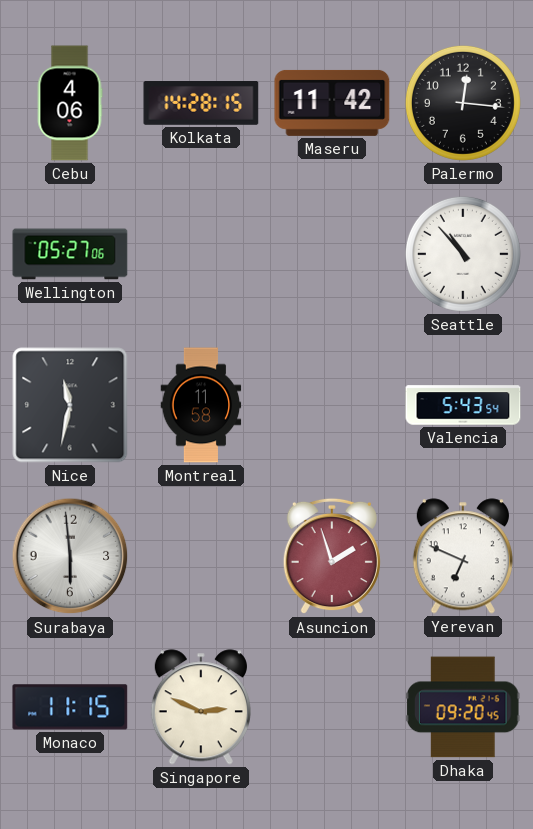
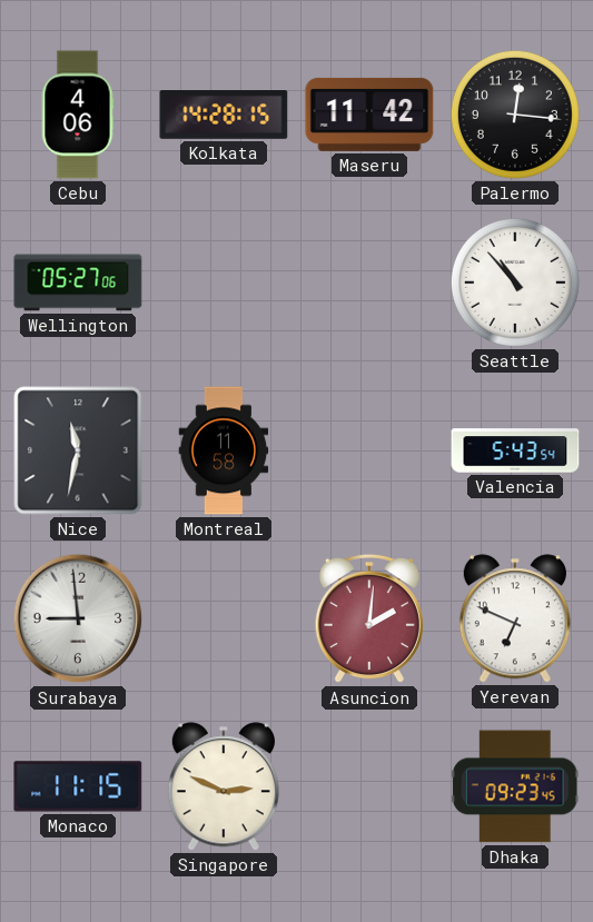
Surabaya: 5:59 -> 8:59
Asuncion: 1:57 -> 2:01
Dhaka: 09:20 -> 09:23
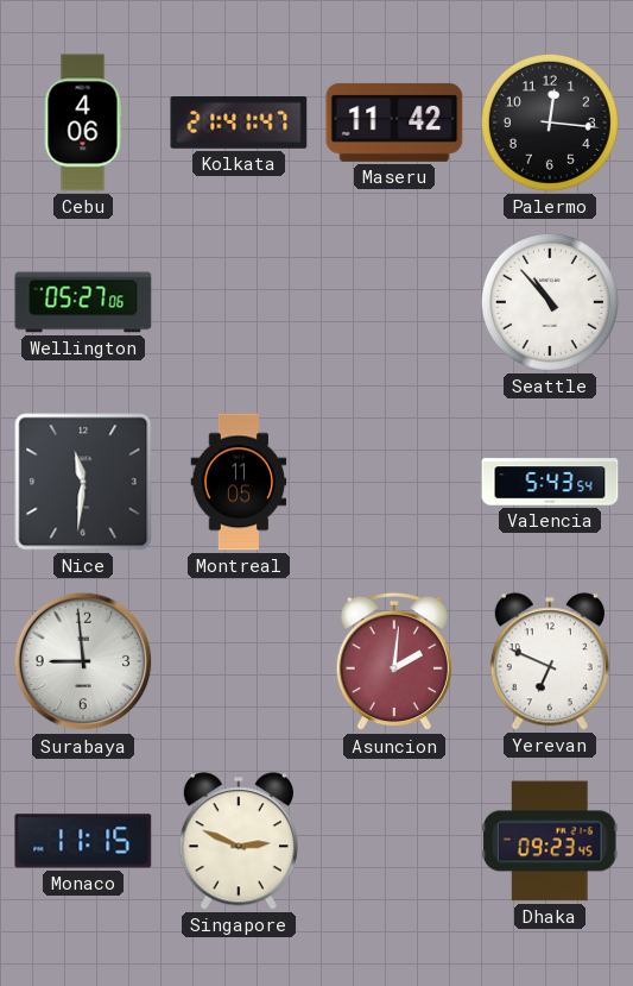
Kolkata: 14:28 -> 21:41
Nice: 11:32 -> 11:31
Montreal: 11:58 -> 11:05
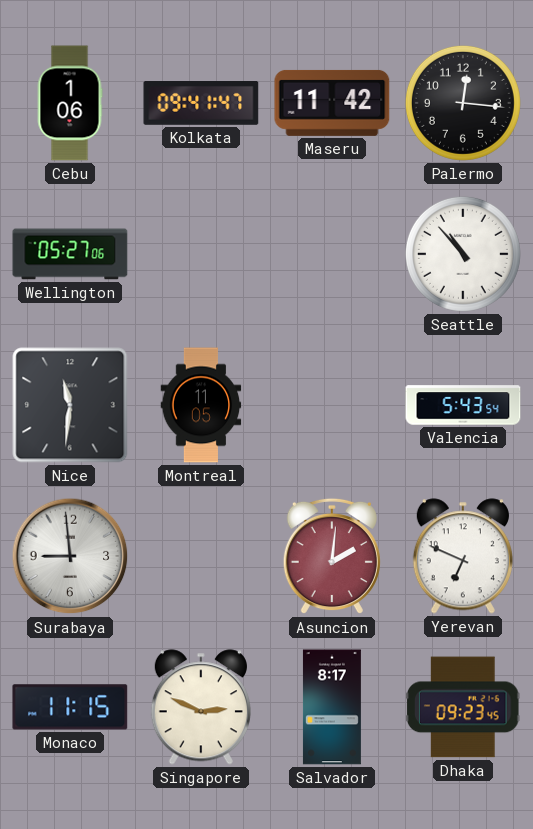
Cebu: 4:06 -> 1:06
Kolkata: 21:41 -> 09:41
Salvador: none -> 8:17
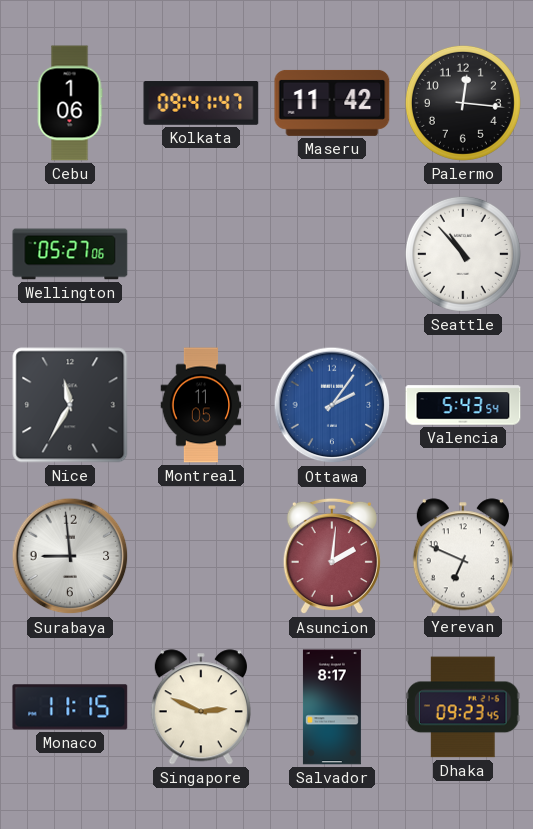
Nice: 11:31 -> 11:35
Ottawa: none -> 2:06
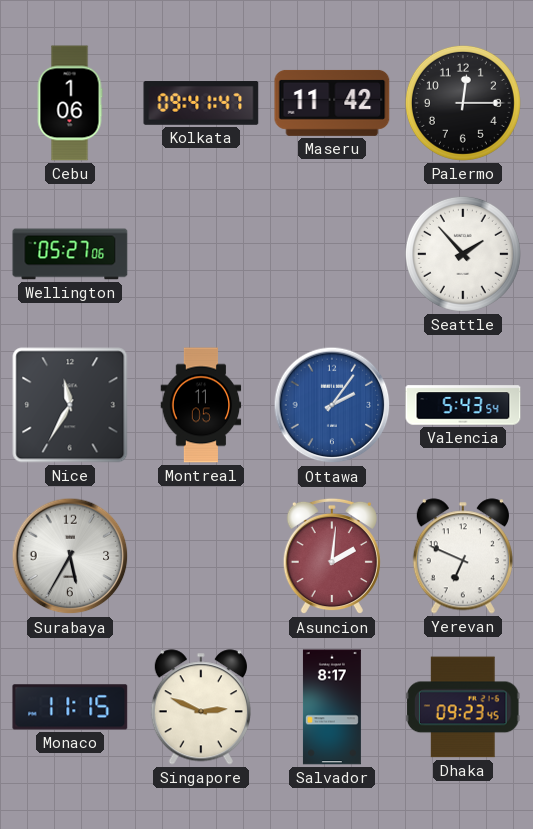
Palermo: 12:16 -> 12:15
Seattle: 10:53 -> 1:53
Surabaya: 8:59 -> 5:35
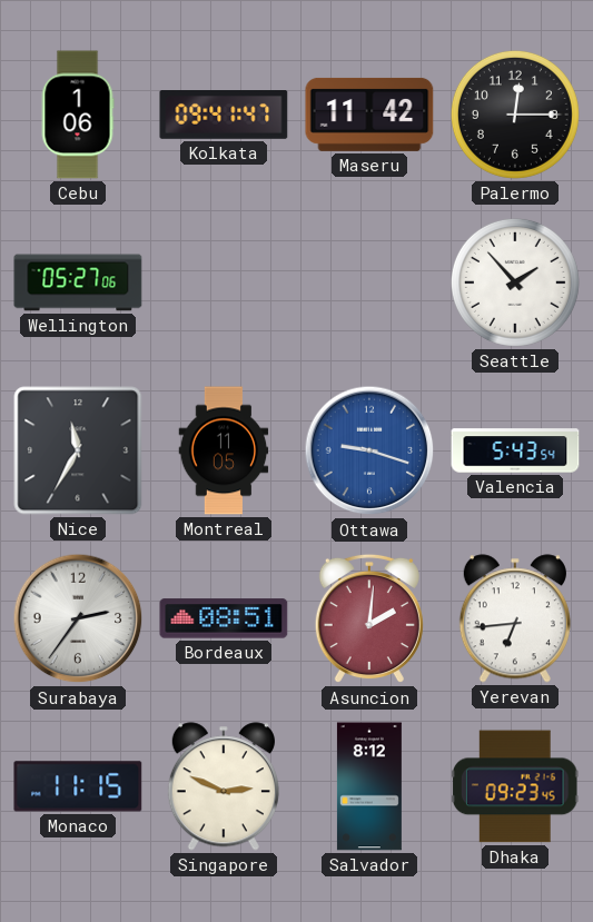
Ottawa: 2:06 -> 9:18
Surabaya: 5:35 -> 2:36
Bordeaux: none -> 08:51
Yerevan: 6:49 -> 6:44
Salvador: 8:17 -> 8:12
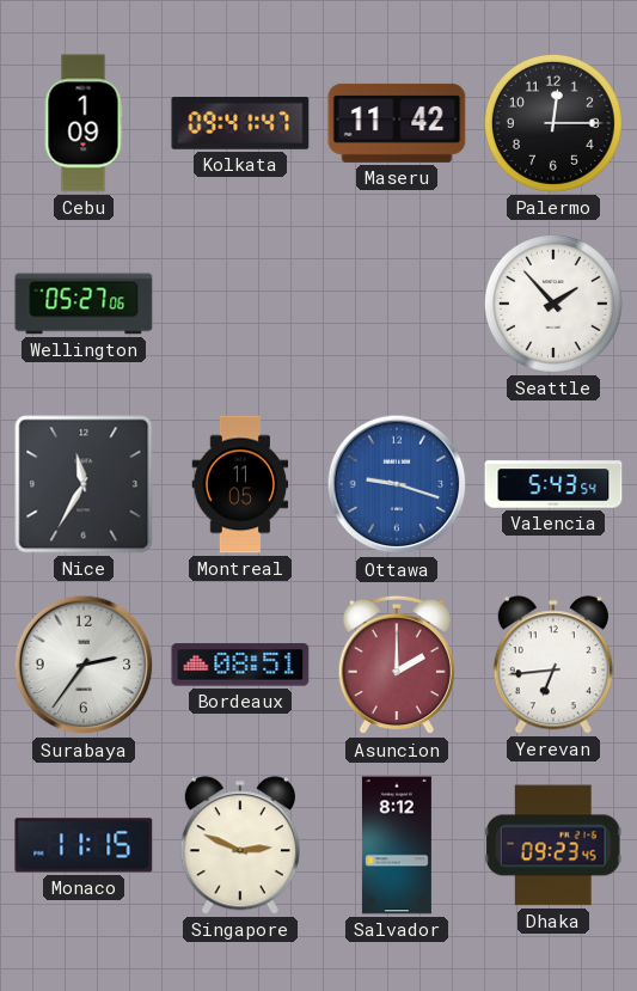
Cebu: 1:06 -> 1:09
Asuncion: 2:01 -> 2:00
